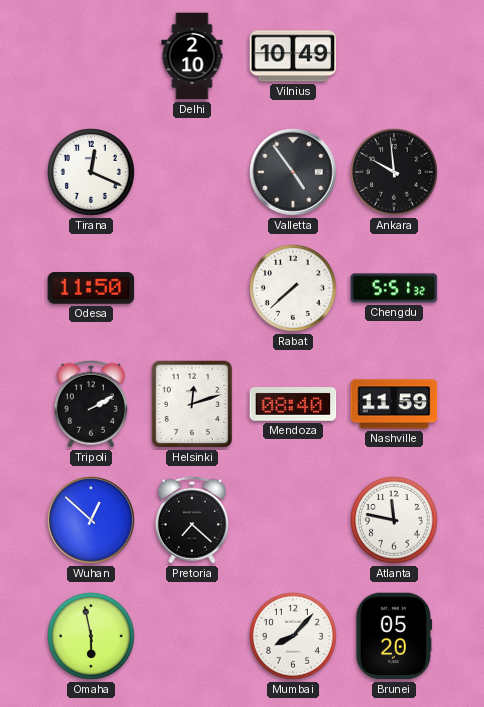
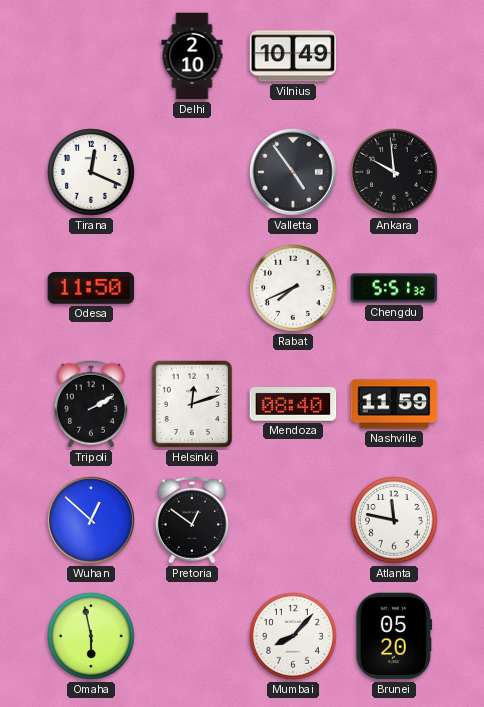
Rabat: 7:38 -> 7:41
Pretoria: 7:22 -> 12:51
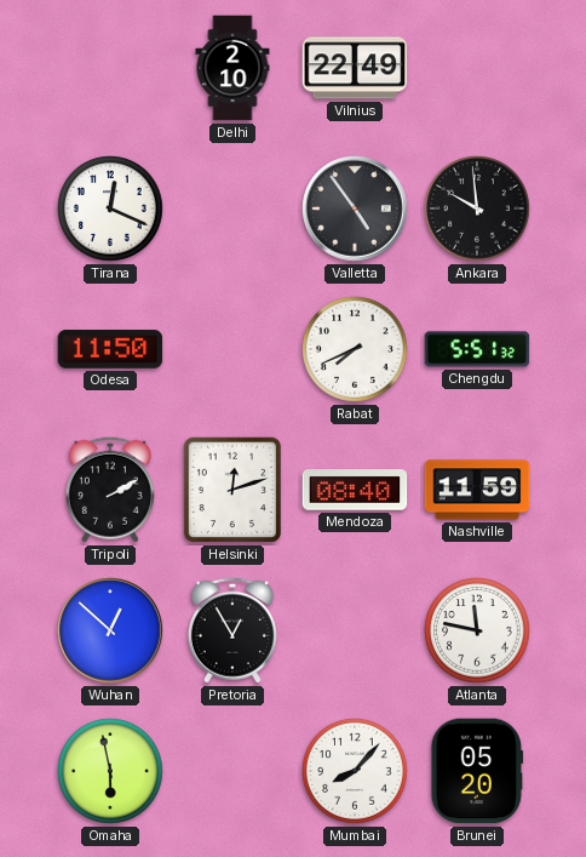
Vilnius: 10:49 -> 22:49
Pretoria: 12:51 -> 12:55
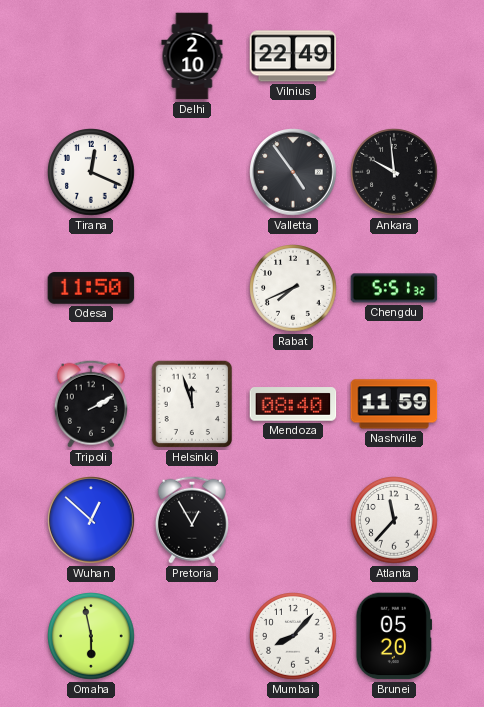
Helsinki: 12:12 -> 11:57
Atlanta: 11:47 -> 11:37
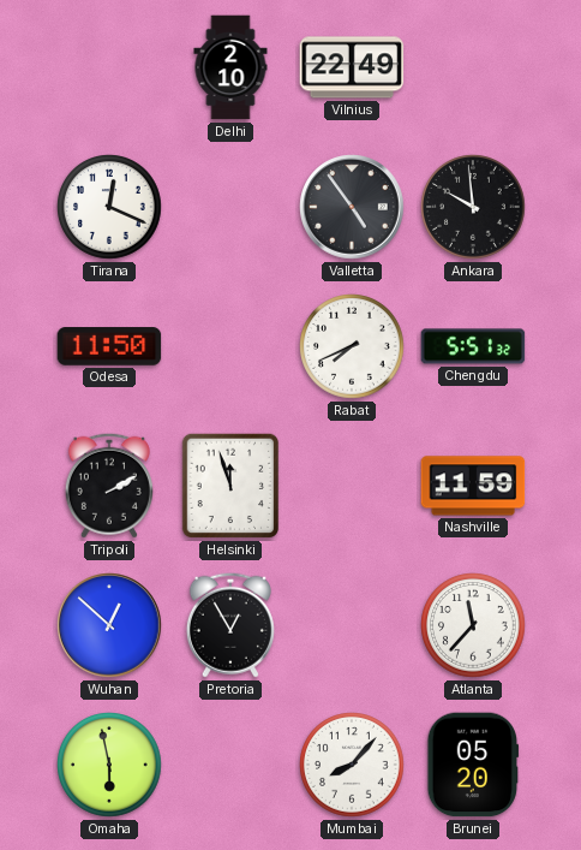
Mendoza: 08:40 -> none
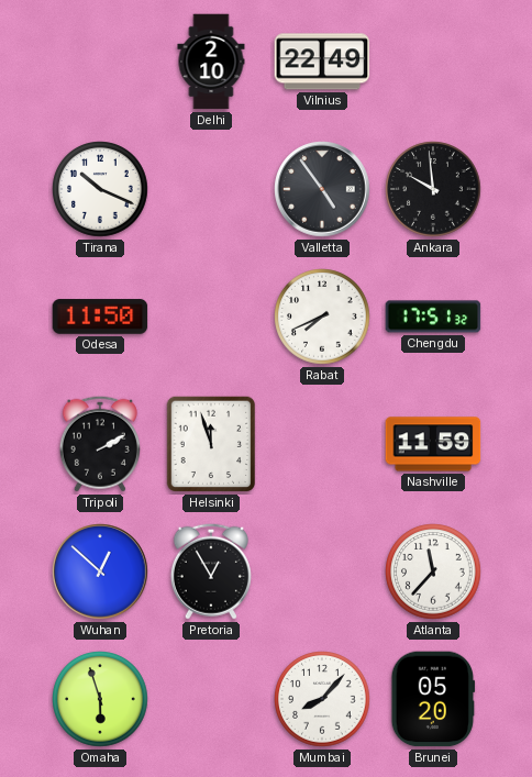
Tirana: 12:19 -> 10:19
Chengdu: 5:51 -> 17:51
Omaha: 5:58 -> 5:57
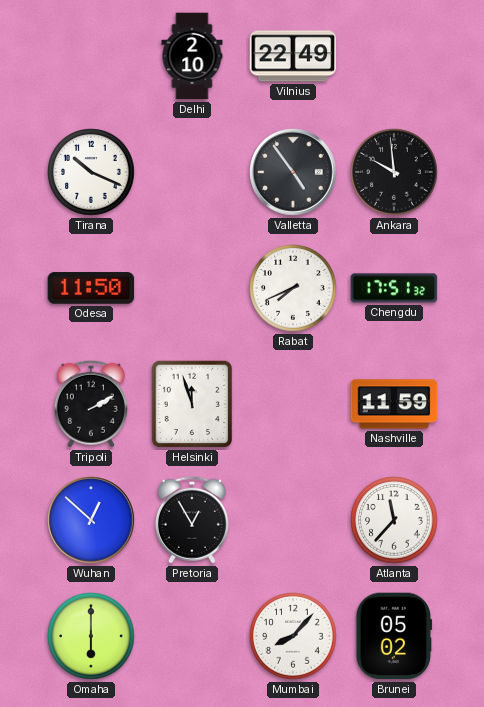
Omaha: 5:57 -> 6:00
Brunei: 05:20 -> 05:02
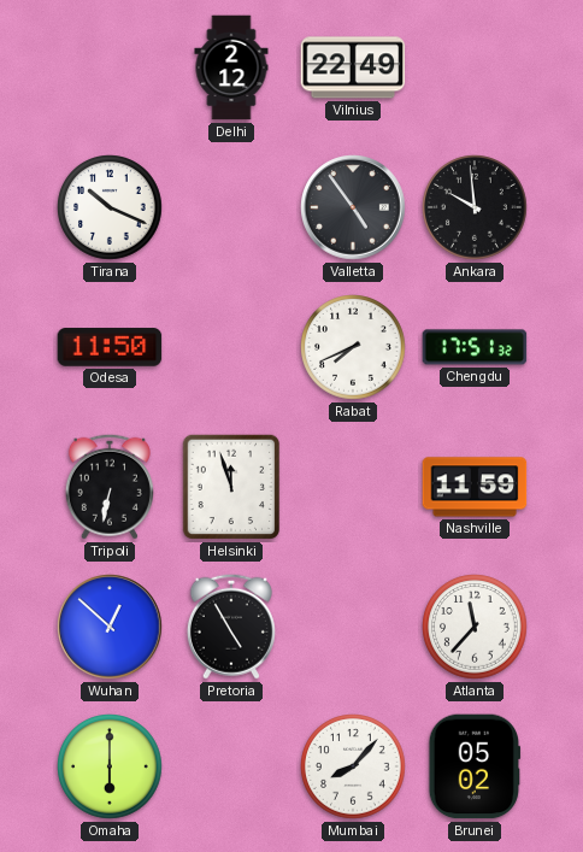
Delhi: 2:10 -> 2:12
Tripoli: 2:10 -> 6:32
Pretoria: 12:55 -> 4:55
